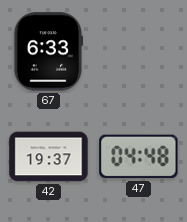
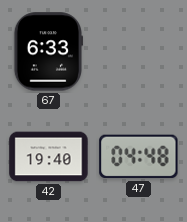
42: 19:37 -> 19:40
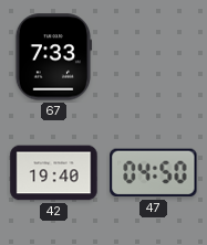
67: 6:33 -> 7:33
47: 04:48 -> 04:50
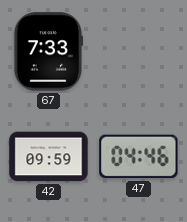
42: 19:40 -> 09:59
47: 04:50 -> 04:46
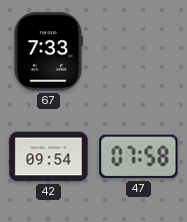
42: 09:59 -> 09:54
47: 04:46 -> 07:58
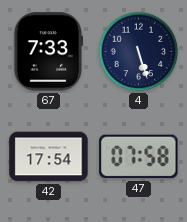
4: none -> 5:27
42: 09:54 -> 17:54
